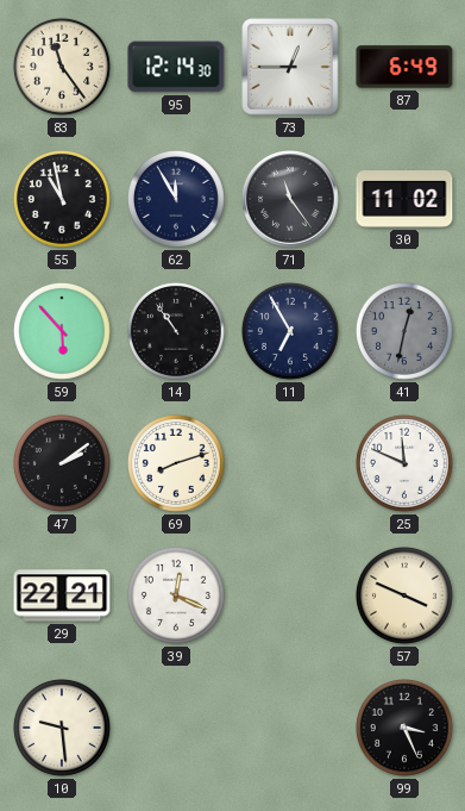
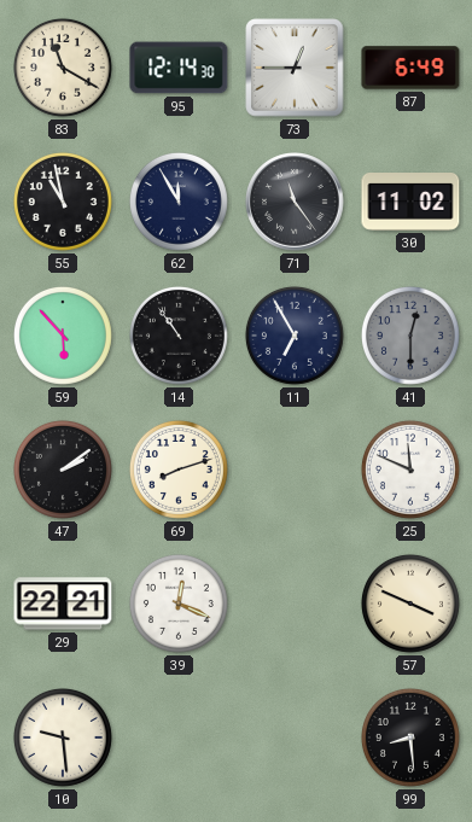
83: 11:24 -> 11:20
41: 12:32 -> 12:30
99: 3:26 -> 8:29
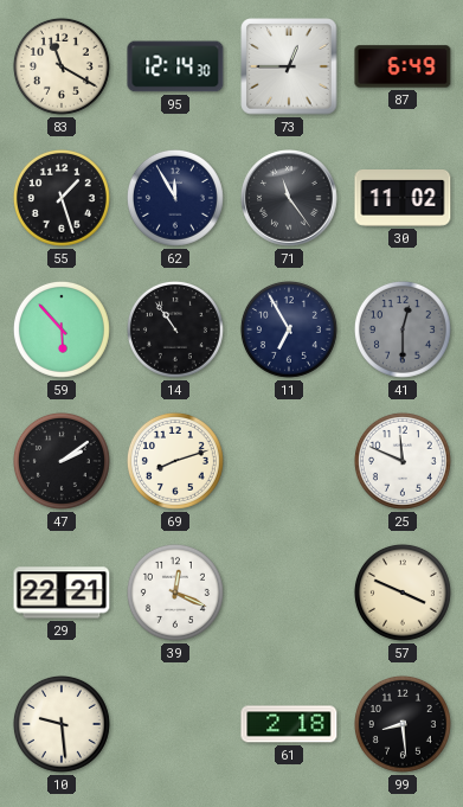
55: 10:58 -> 1:27
61: none -> 2:18
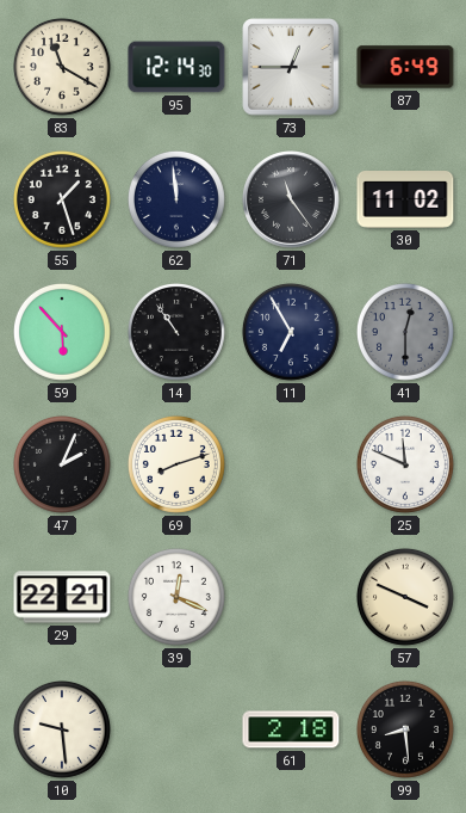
62: 11:55 -> 11:59
47: 2:09 -> 2:04
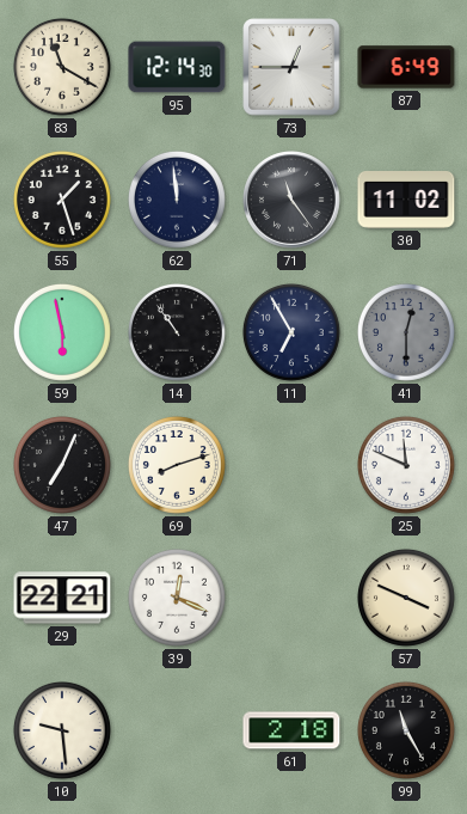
59: 5:53 -> 5:58
47: 2:04 -> 7:04
99: 8:29 -> 11:25
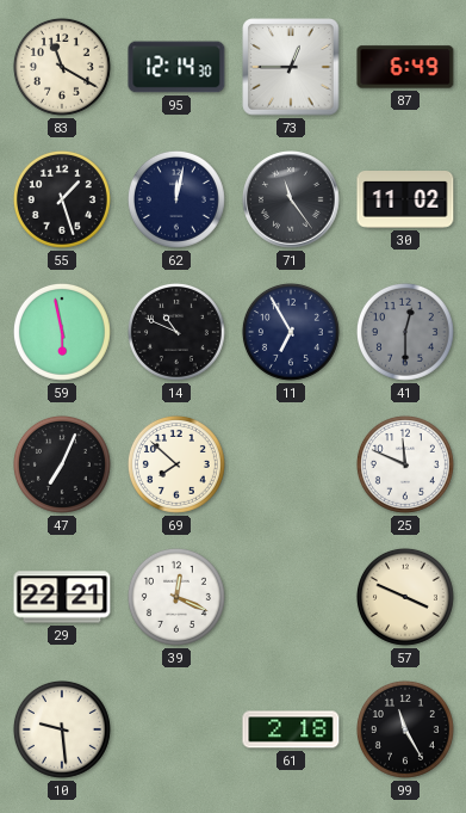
62: 11:59 -> 12:02
14: 10:54 -> 10:49
69: 8:12 -> 7:52
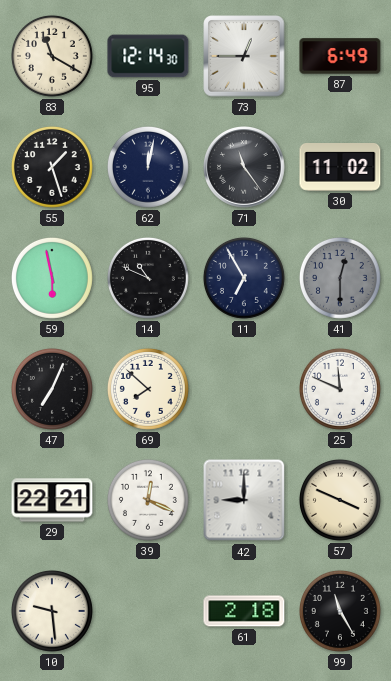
42: none -> 9:00
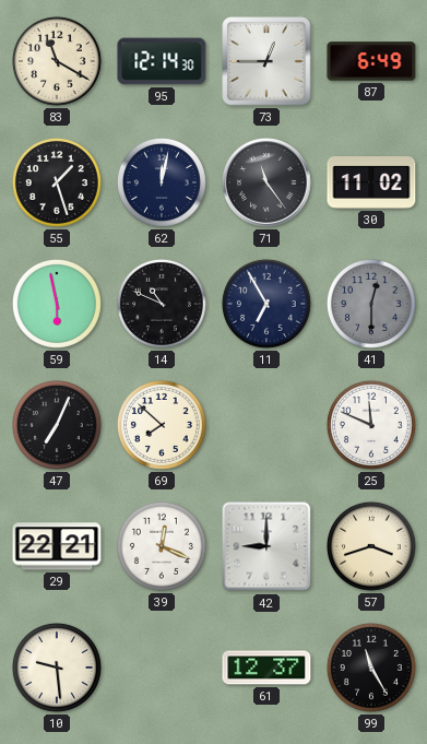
57: 3:49 -> 3:42
61: 2:18 -> 12:37
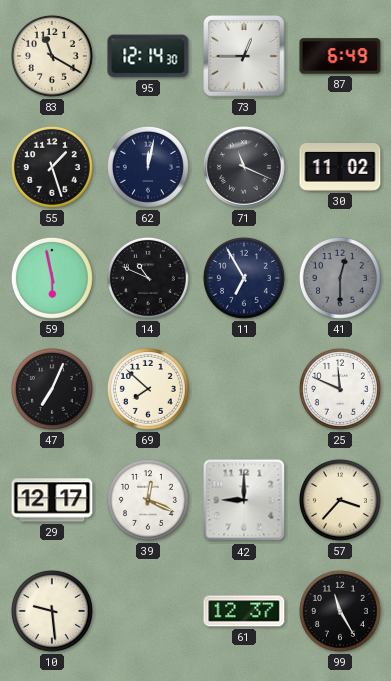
71: 11:24 -> 11:19
29: 22:21 -> 12:17
57: 3:42 -> 3:37
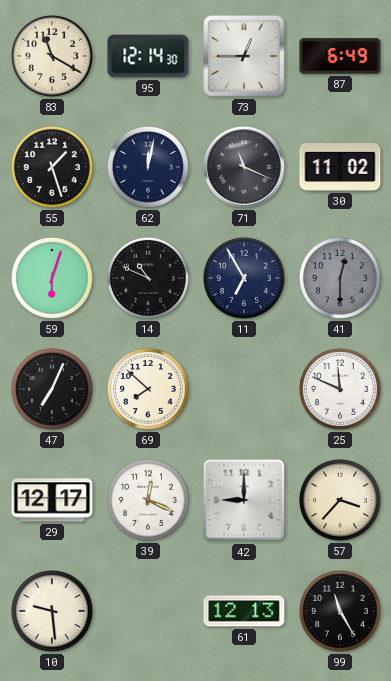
59: 5:58 -> 6:03
61: 12:37 -> 12:13
